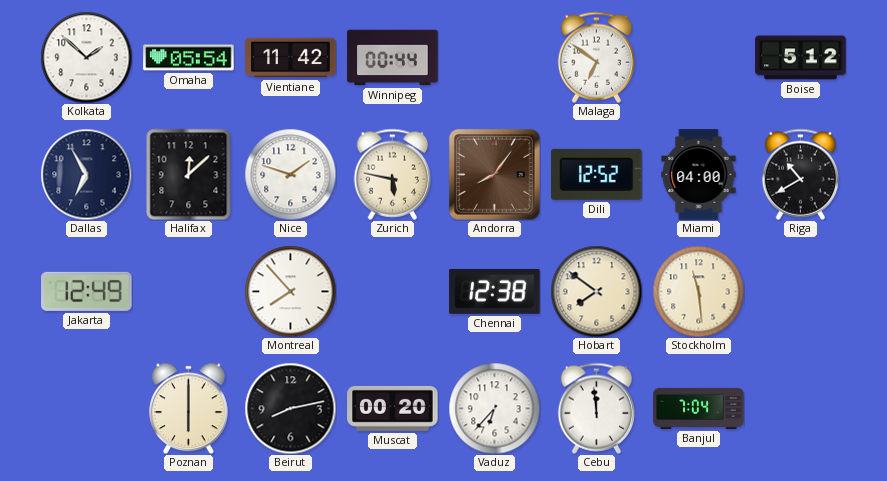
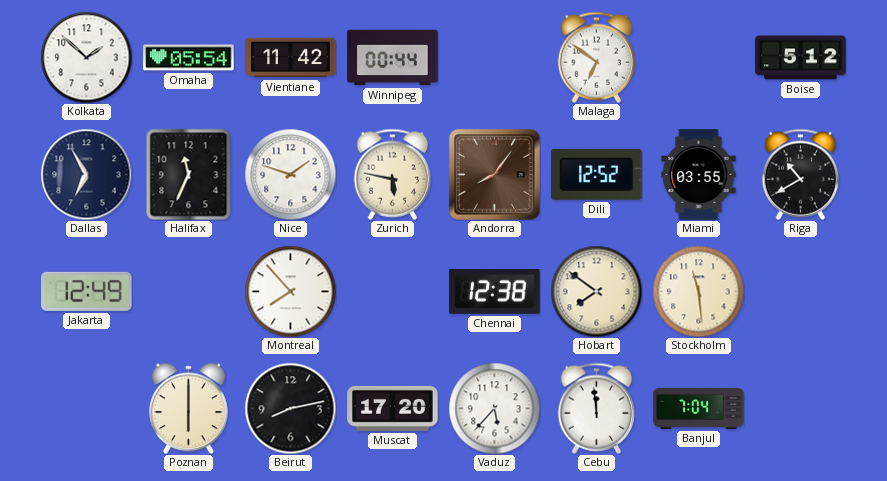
Halifax: 12:08 -> 11:34
Miami: 04:00 -> 03:55
Muscat: 00:20 -> 17:20
Vaduz: 6:37 -> 5:37
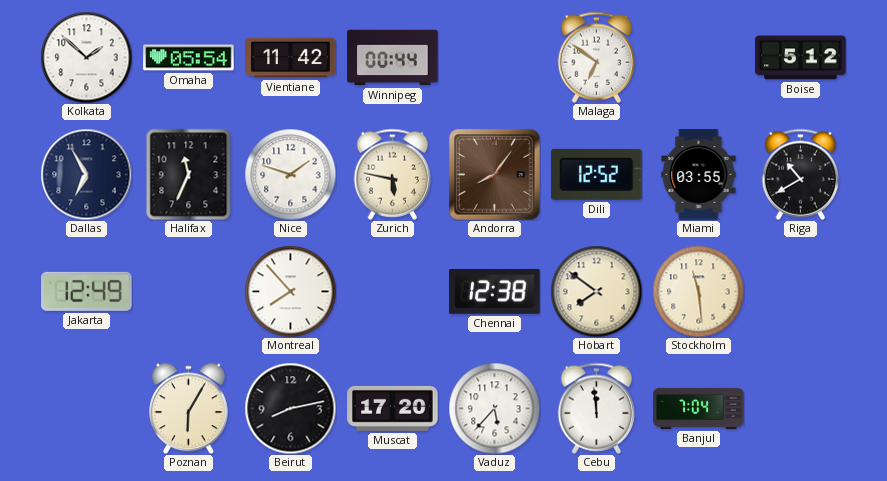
Poznan: 6:00 -> 6:05
